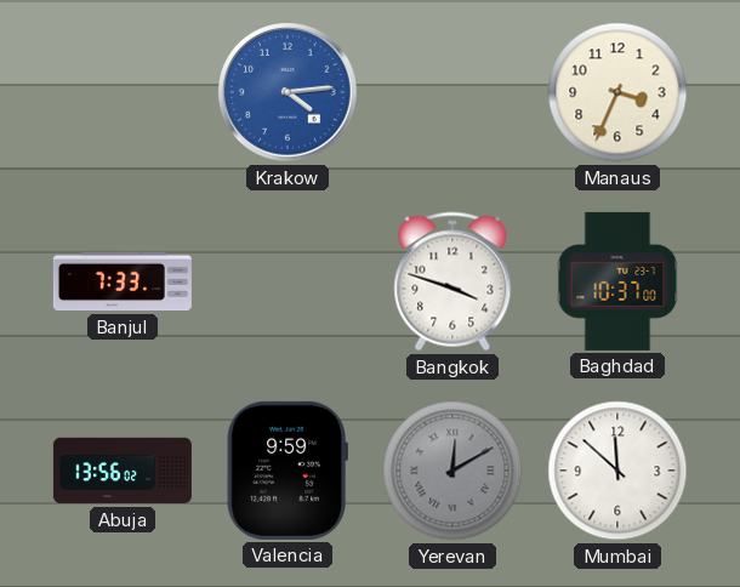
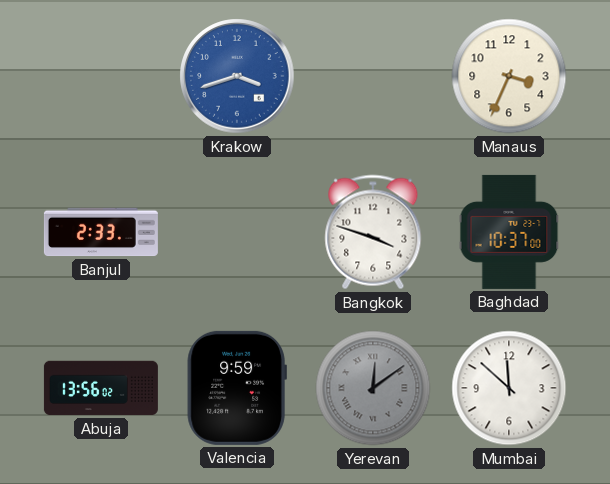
Krakow: 4:14 -> 3:42
Banjul: 7:33 -> 2:33
Yerevan: 12:10 -> 12:09
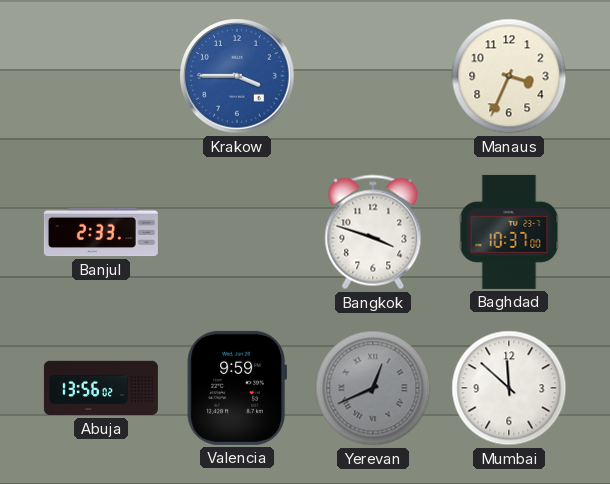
Krakow: 3:42 -> 3:45
Yerevan: 12:09 -> 12:41
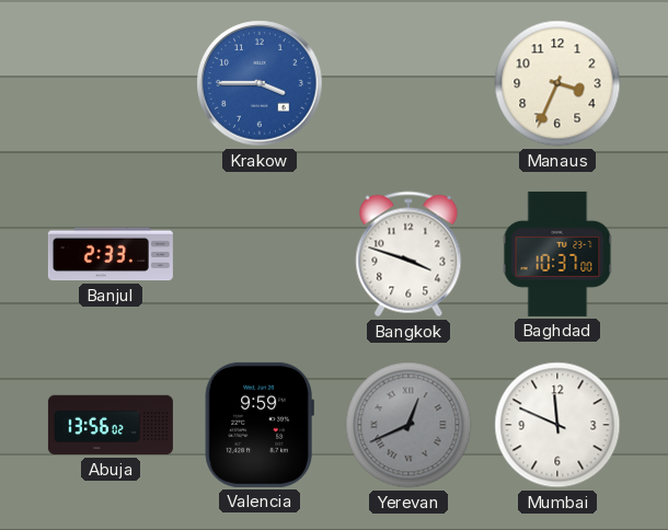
Mumbai: 11:52 -> 11:49
